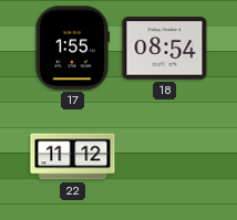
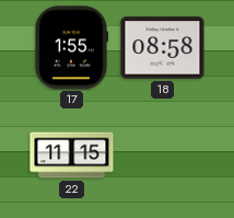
18: 08:54 -> 08:58
22: 11:12 -> 11:15
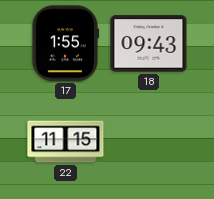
18: 08:58 -> 09:43
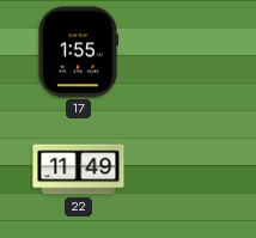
18: 09:43 -> none
22: 11:15 -> 11:49
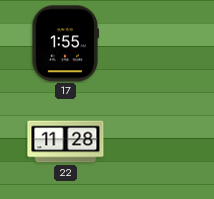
22: 11:49 -> 11:28
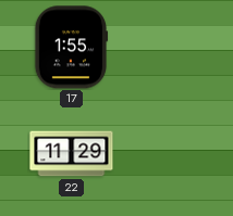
22: 11:28 -> 11:29
